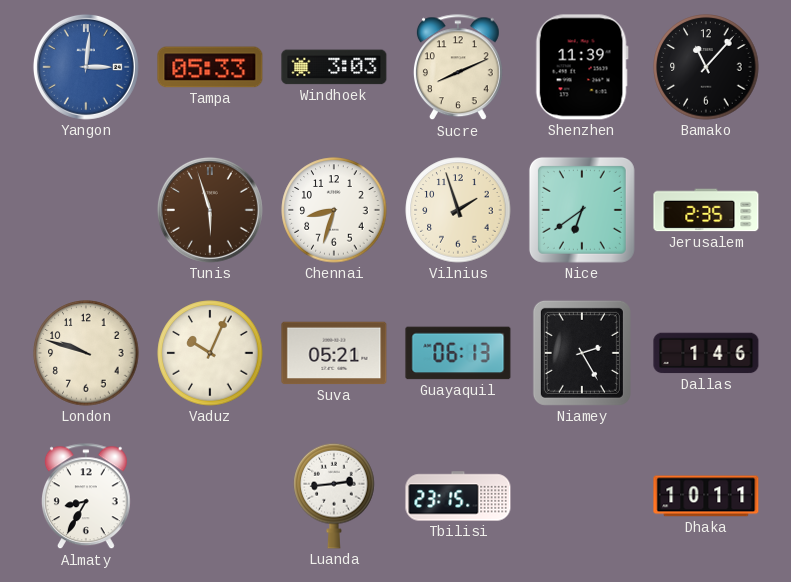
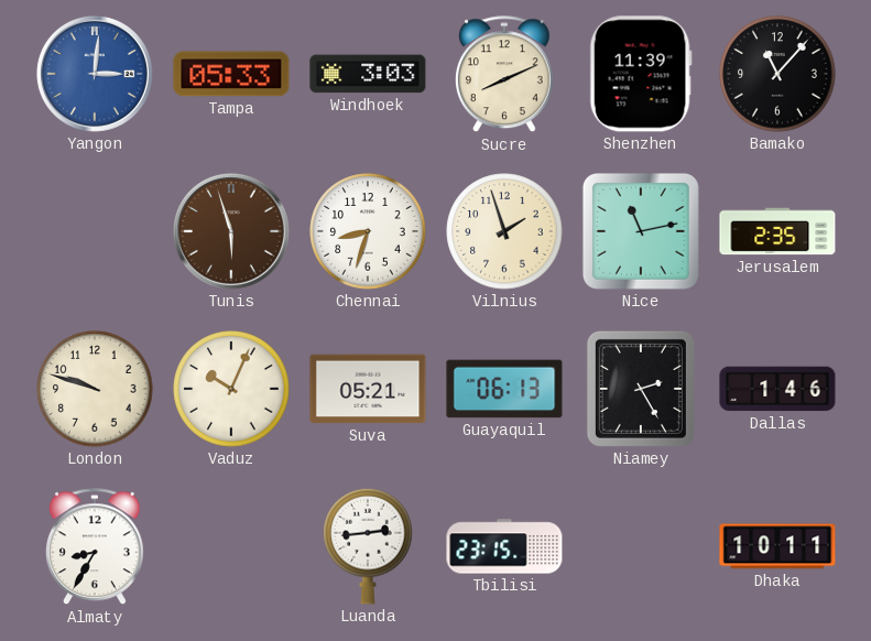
Nice: 6:39 -> 11:13
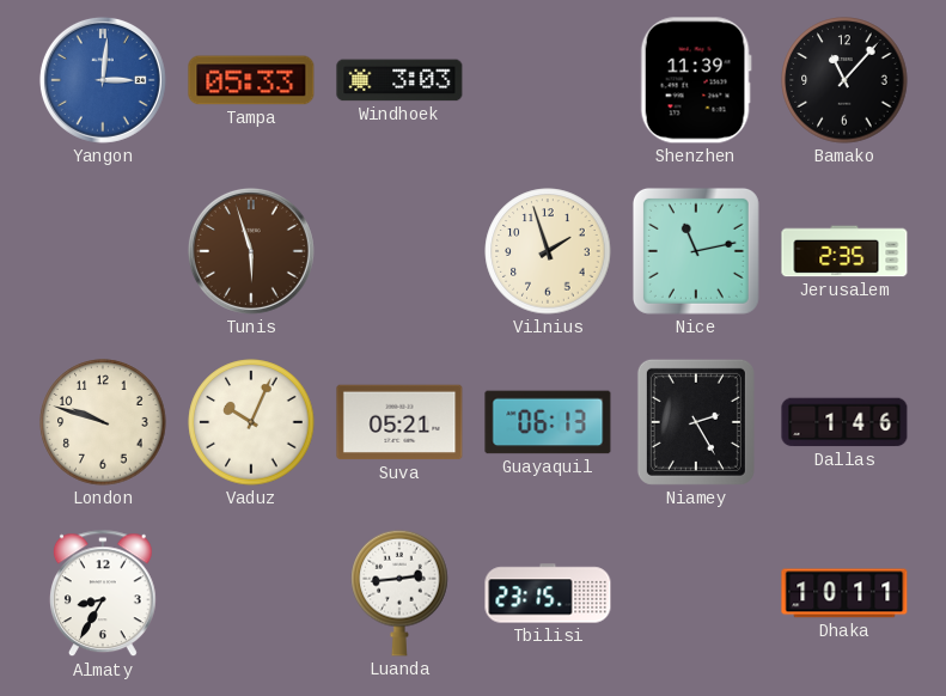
Sucre: 8:11 -> none
Chennai: 8:33 -> none
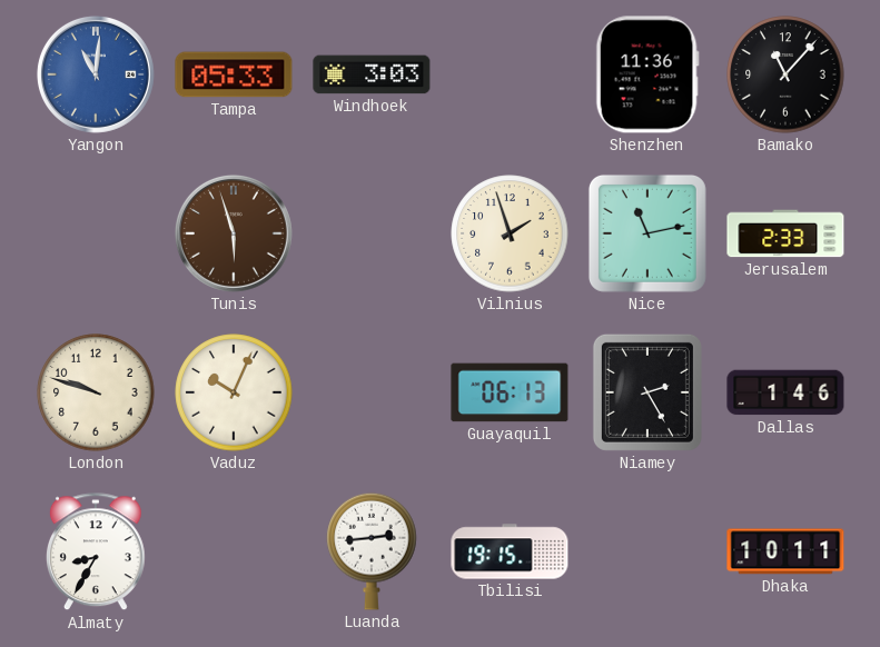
Yangon: 3:01 -> 11:01
Shenzhen: 11:39 -> 11:36
Jerusalem: 2:35 -> 2:33
Suva: 05:21 -> none
Tbilisi: 23:15 -> 19:15
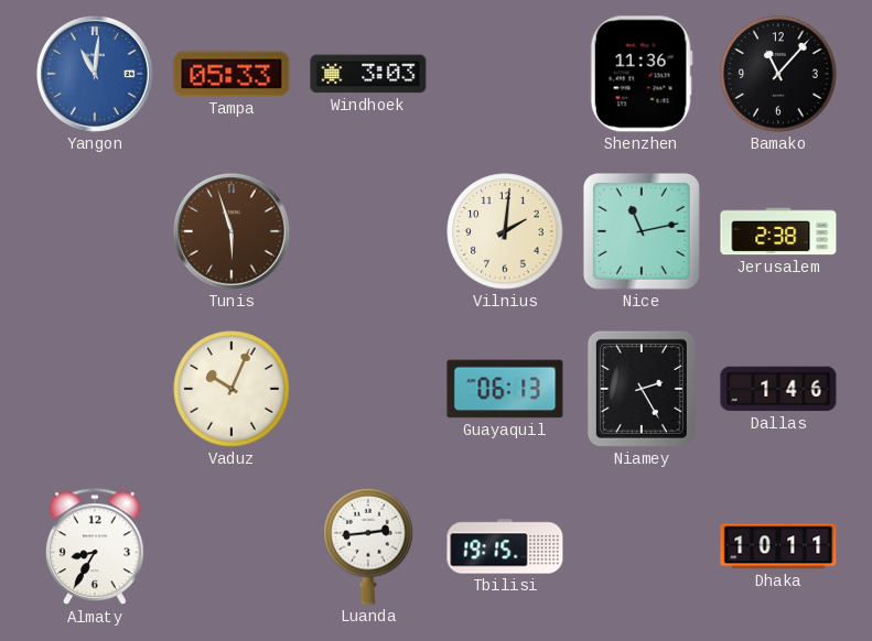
Vilnius: 1:57 -> 2:01
Jerusalem: 2:33 -> 2:38
London: 9:48 -> none
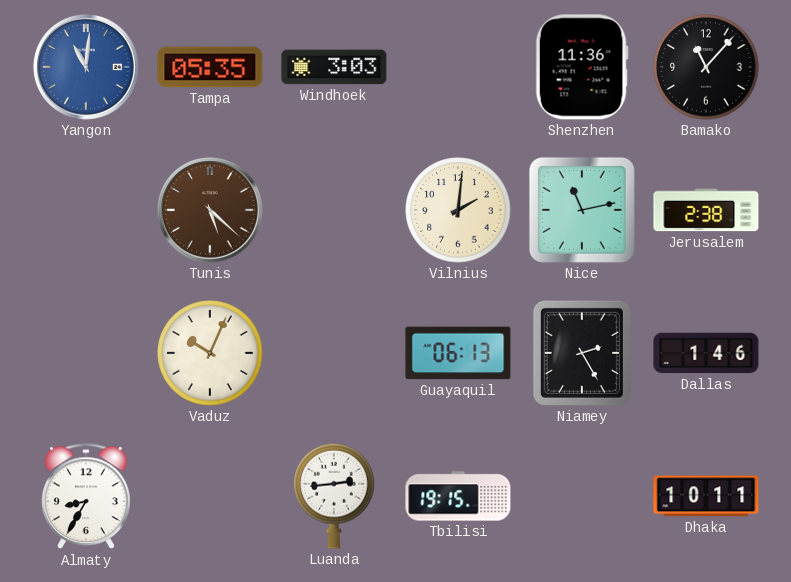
Tampa: 05:33 -> 05:35
Tunis: 5:57 -> 5:22
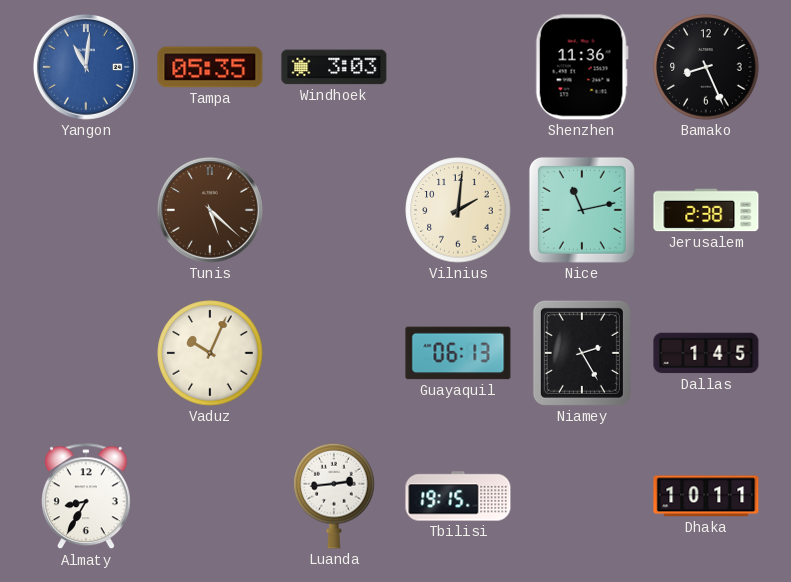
Bamako: 11:07 -> 8:26
Dallas: 1:46 -> 1:45
